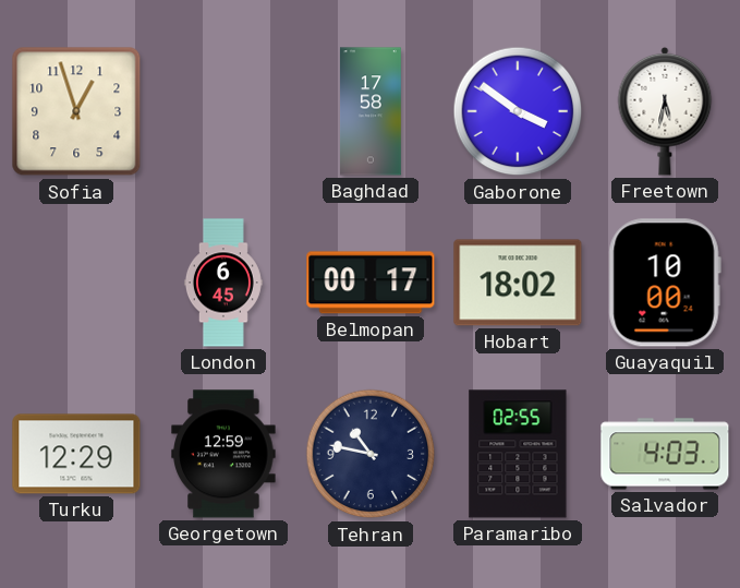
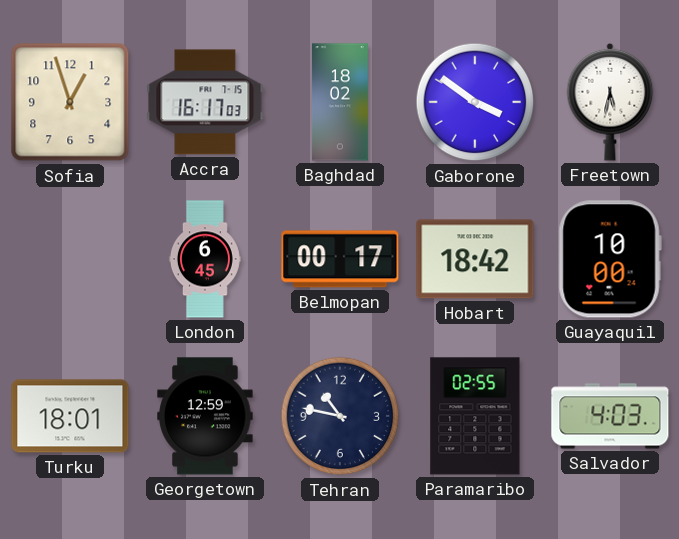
Accra: none -> 16:17
Baghdad: 17:58 -> 18:02
Hobart: 18:02 -> 18:42
Turku: 12:29 -> 18:01
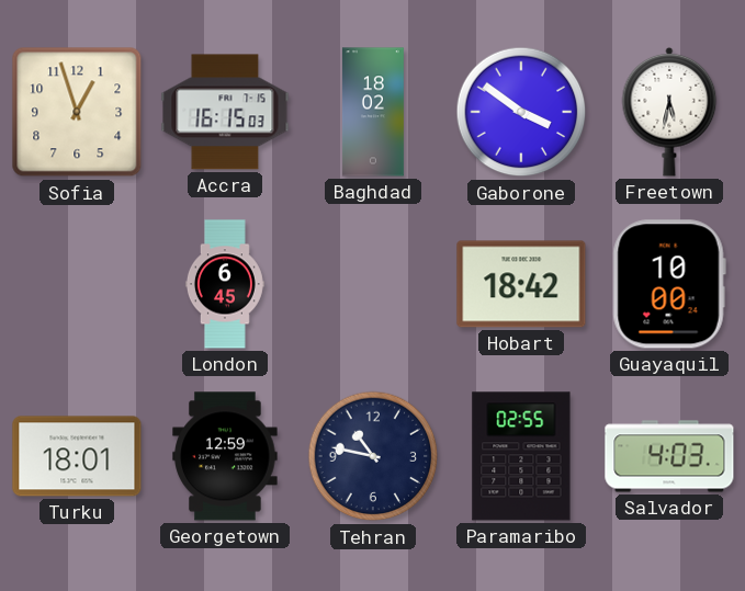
Accra: 16:17 -> 16:15
Belmopan: 00:17 -> none
